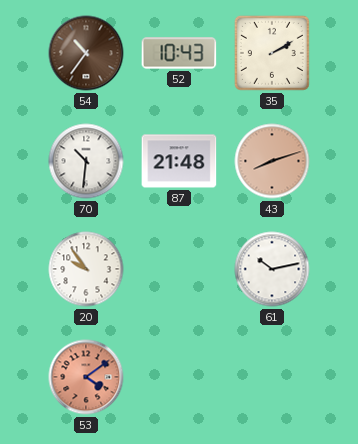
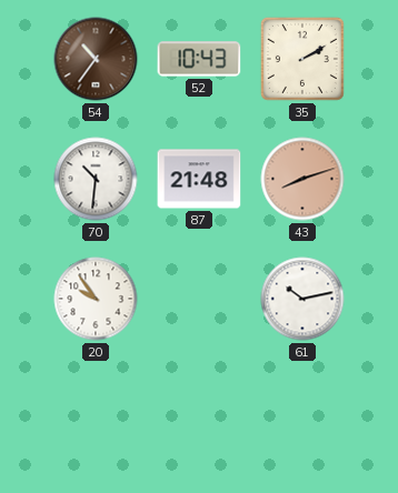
53: 4:09 -> none
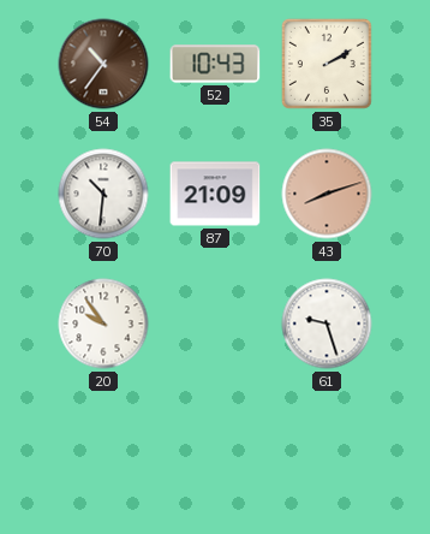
87: 21:48 -> 21:09
61: 10:13 -> 9:27
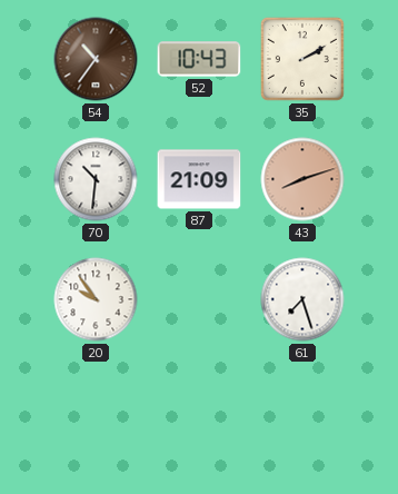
61: 9:27 -> 7:27
